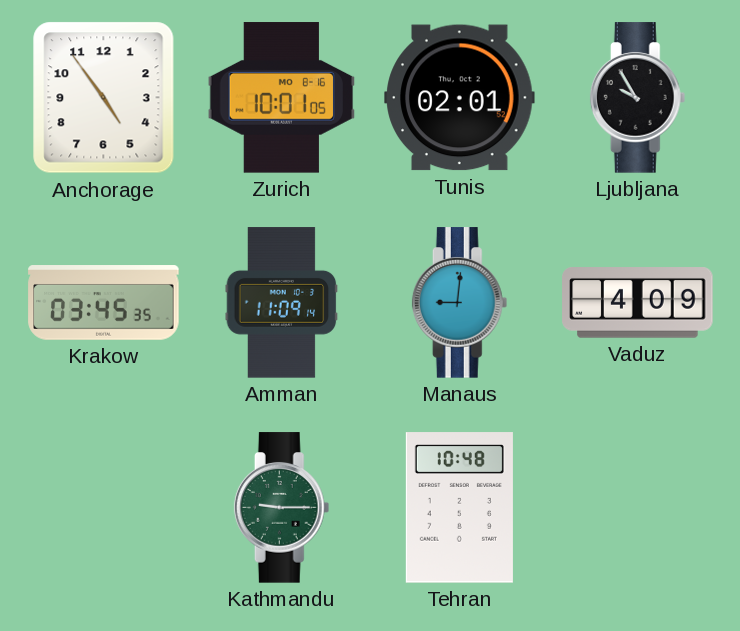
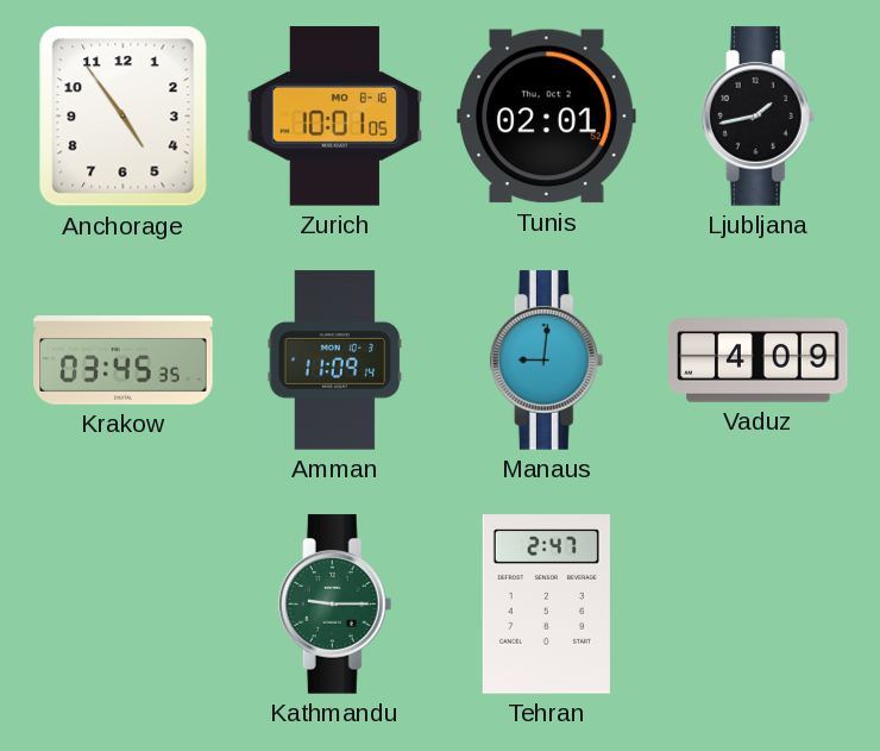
Ljubljana: 9:55 -> 1:43
Tehran: 10:48 -> 2:47
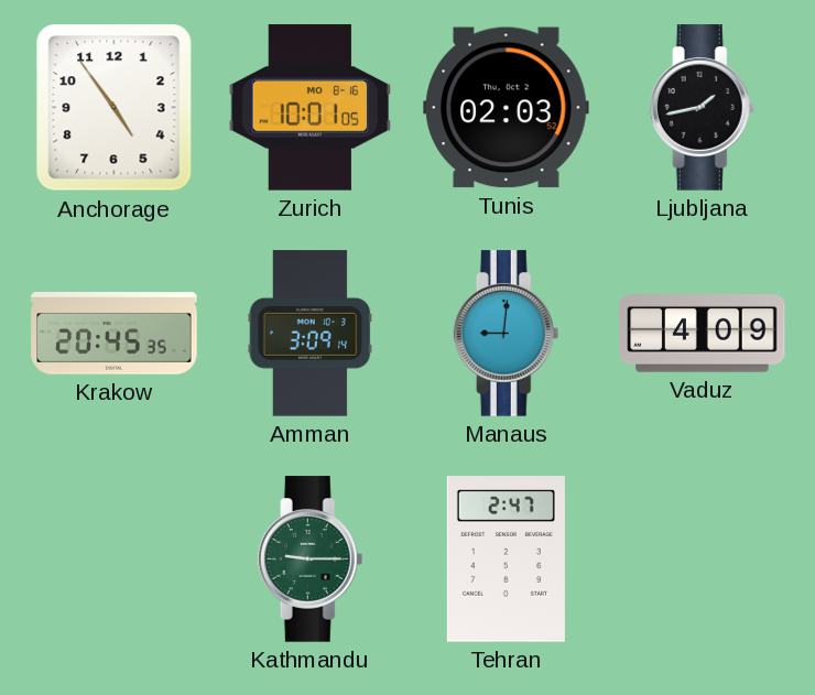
Tunis: 02:01 -> 02:03
Krakow: 03:45 -> 20:45
Amman: 11:09 -> 3:09
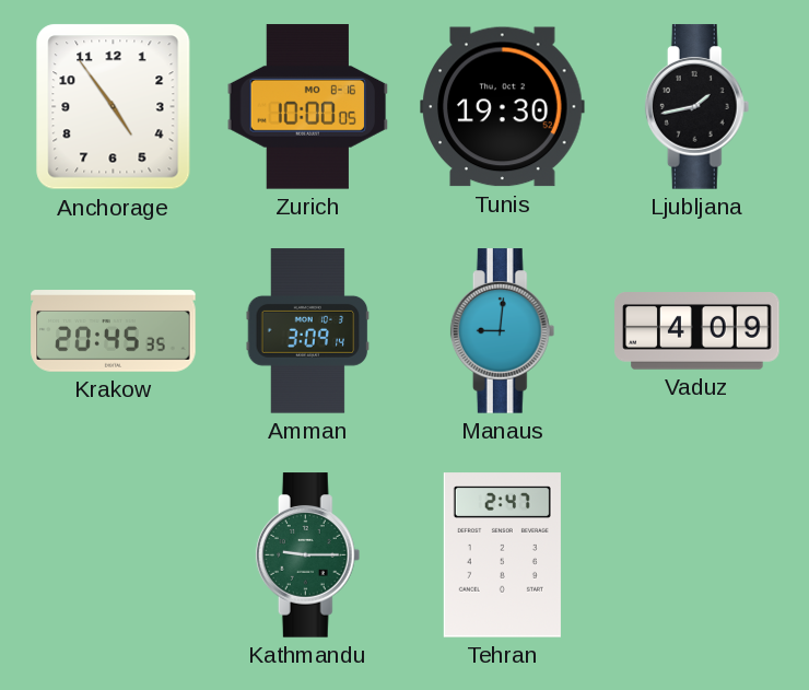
Zurich: 10:01 -> 10:00
Tunis: 02:03 -> 19:30
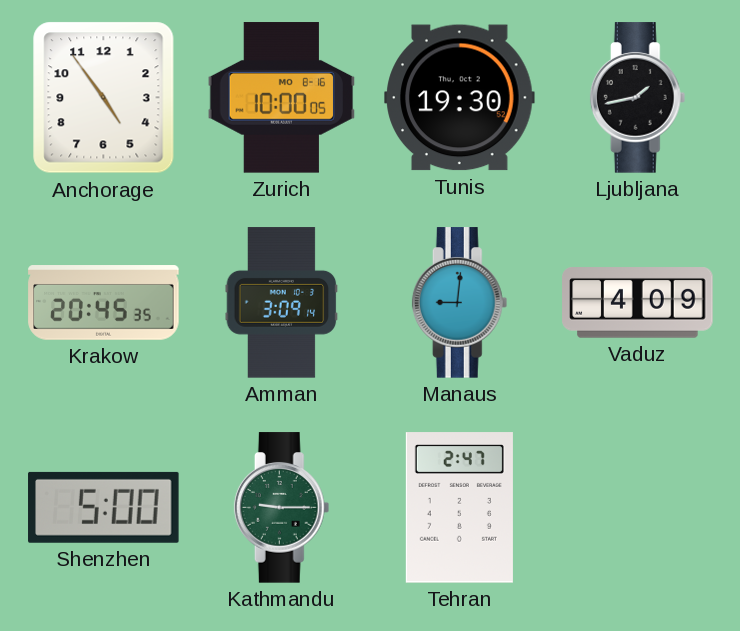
Shenzhen: none -> 5:00
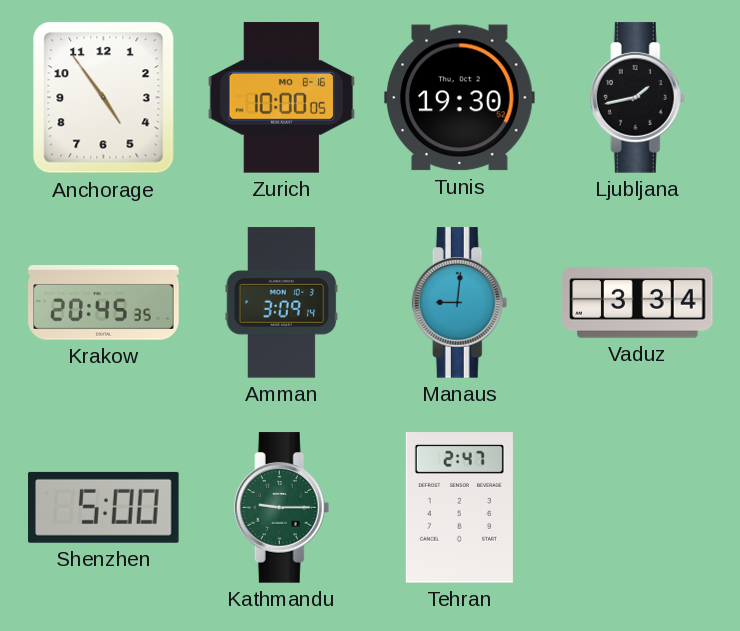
Vaduz: 4:09 -> 3:34
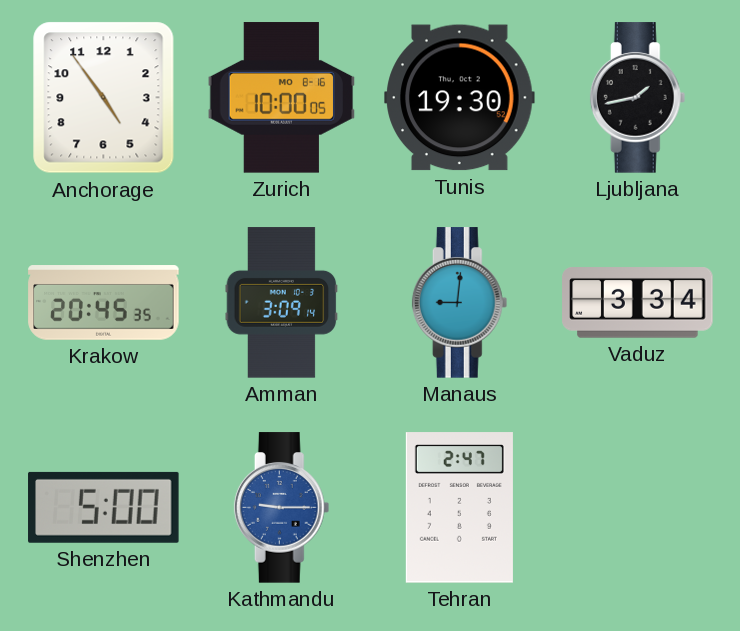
Kathmandu dial: green -> blue
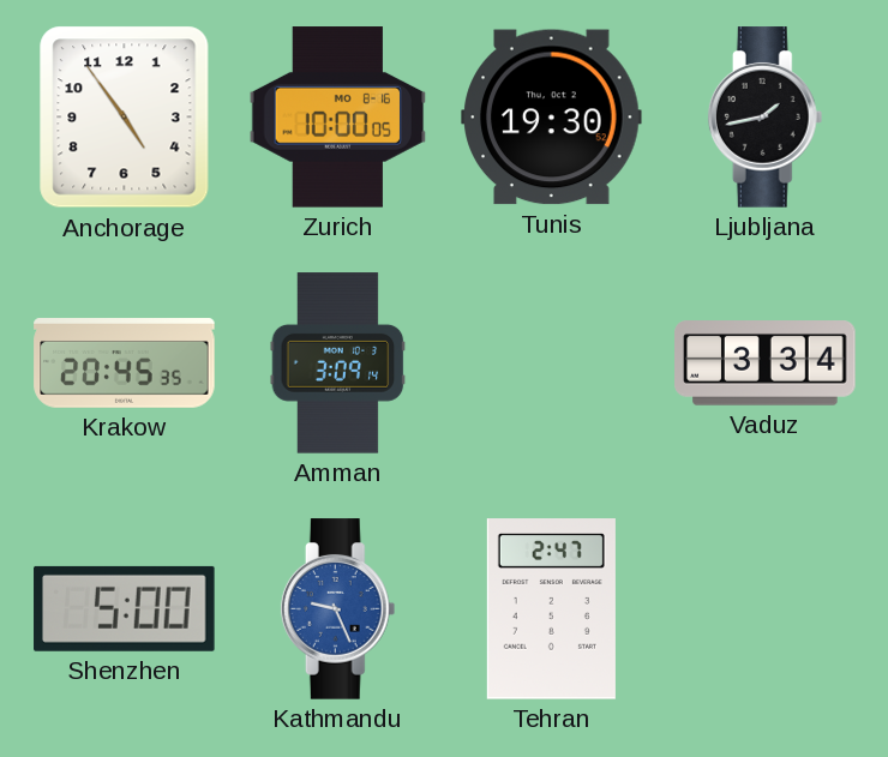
Manaus: 9:01 -> none
Kathmandu: 9:15 -> 9:26
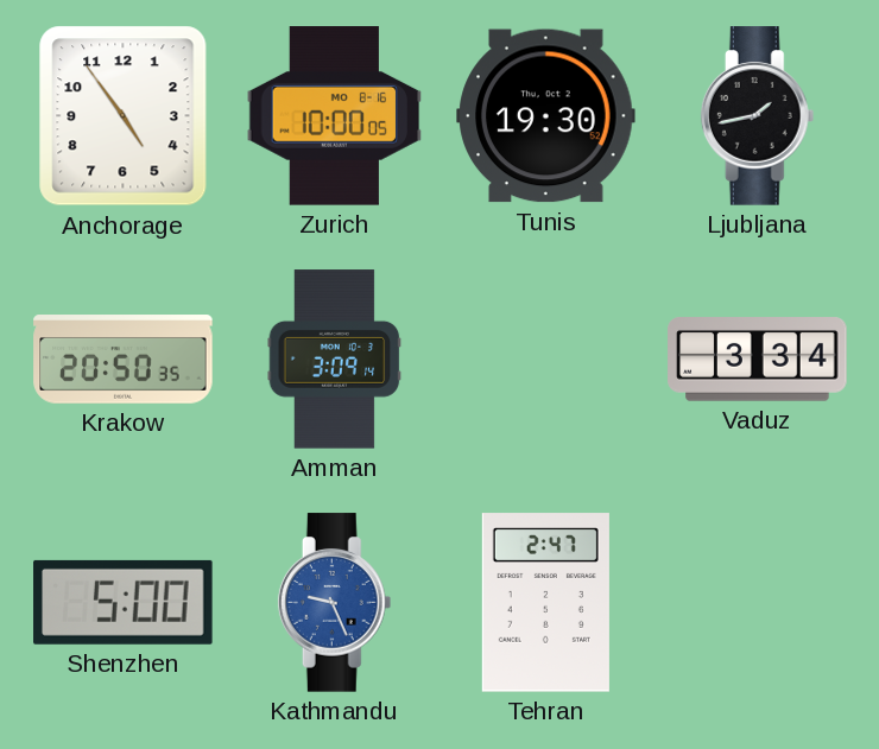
Krakow: 20:45 -> 20:50
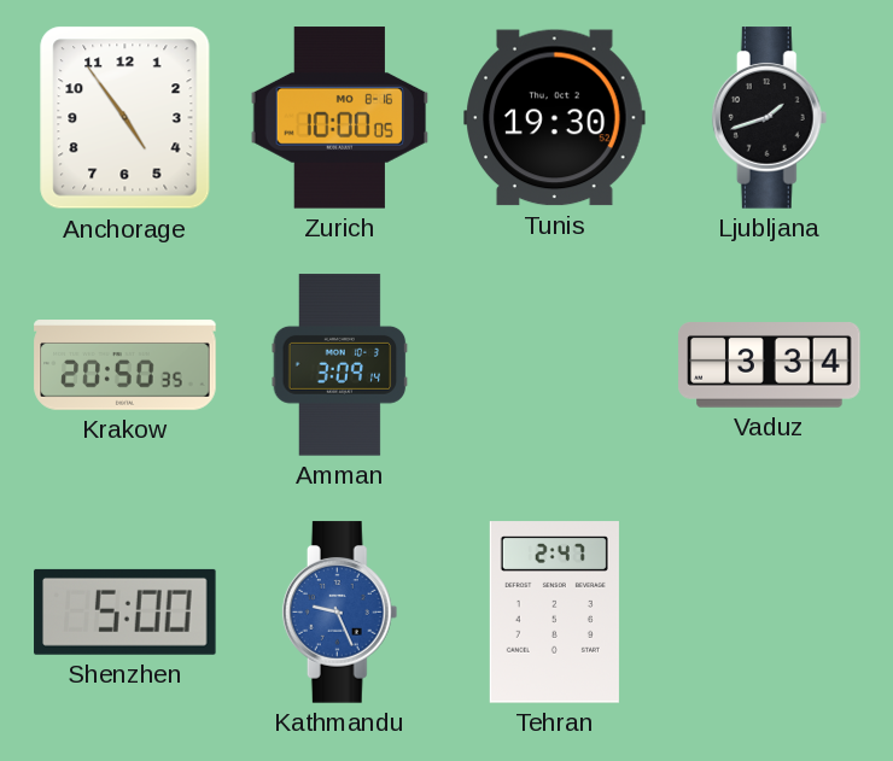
Ljubljana: 1:43 -> 1:42
